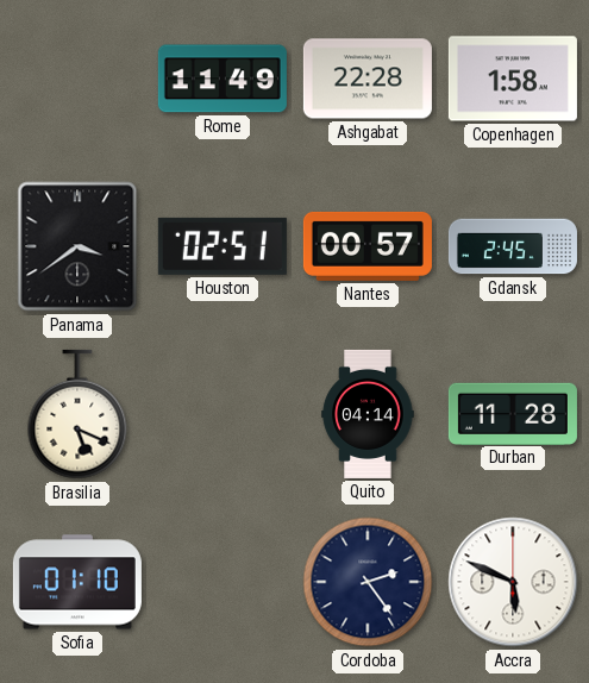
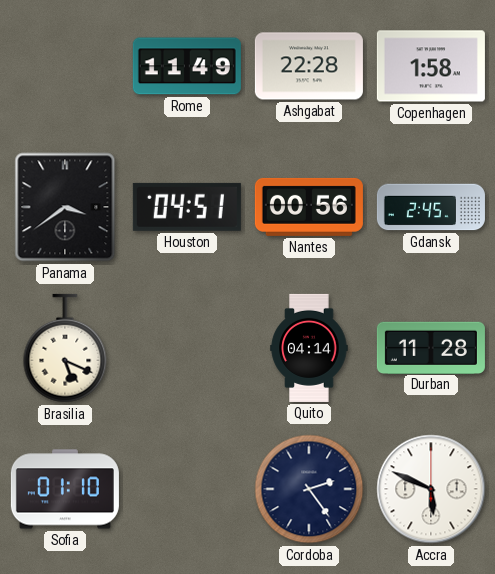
Houston: 02:51 -> 04:51
Nantes: 00:57 -> 00:56
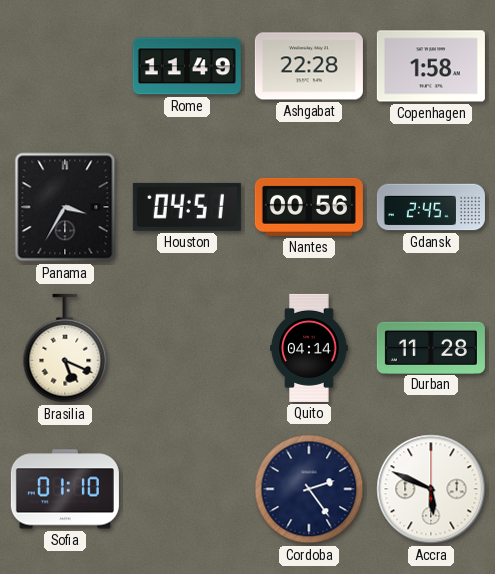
Panama: 3:39 -> 3:35
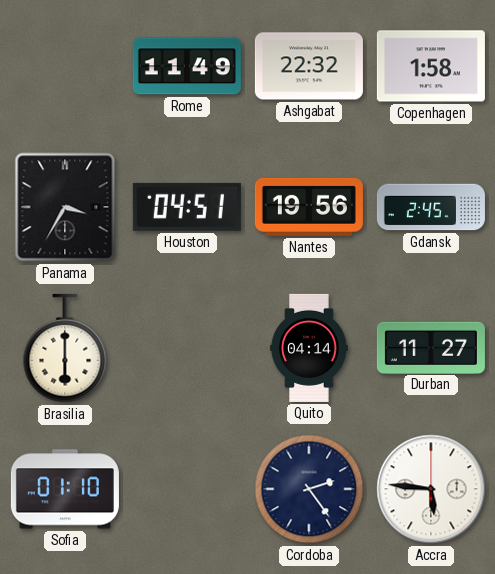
Ashgabat: 22:28 -> 22:32
Nantes: 00:56 -> 19:56
Brasilia: 5:19 -> 6:00
Durban: 11:28 -> 11:27
Accra: 5:49 -> 5:46
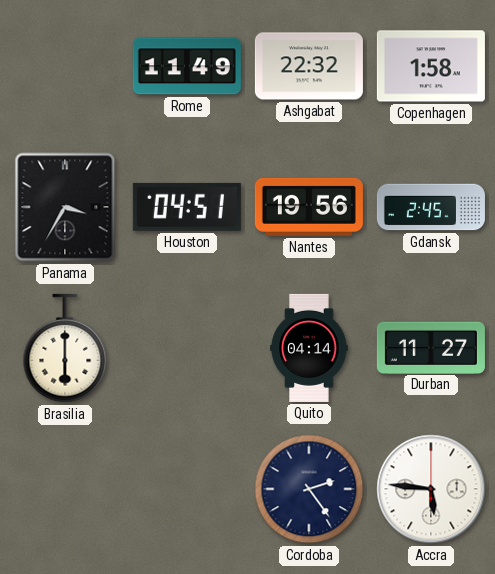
Sofia: 01:10 -> none
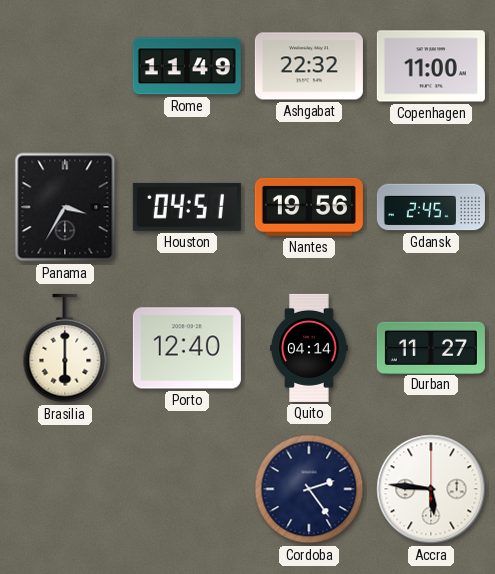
Copenhagen: 1:58 -> 11:00
Porto: none -> 12:40
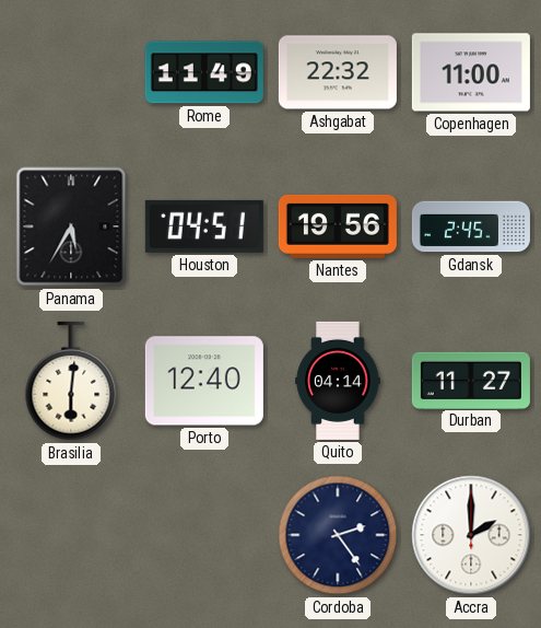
Panama: 3:35 -> 5:35
Brasilia: 6:00 -> 6:01
Accra: 5:46 -> 2:00
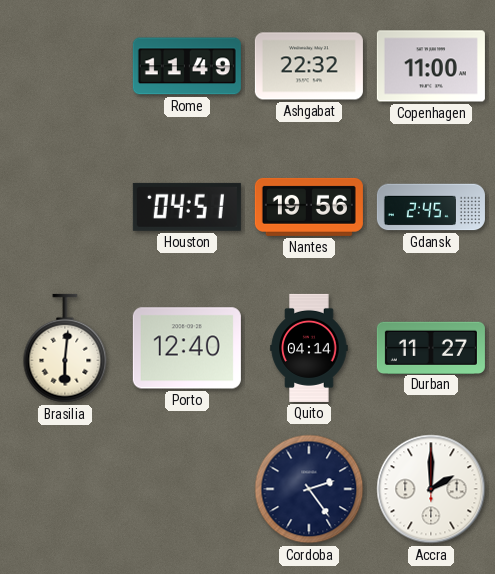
Panama: 5:35 -> none
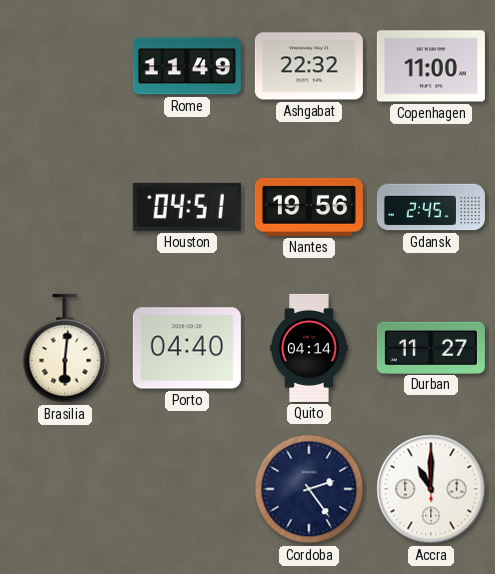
Porto: 12:40 -> 04:40
Accra: 2:00 -> 11:00
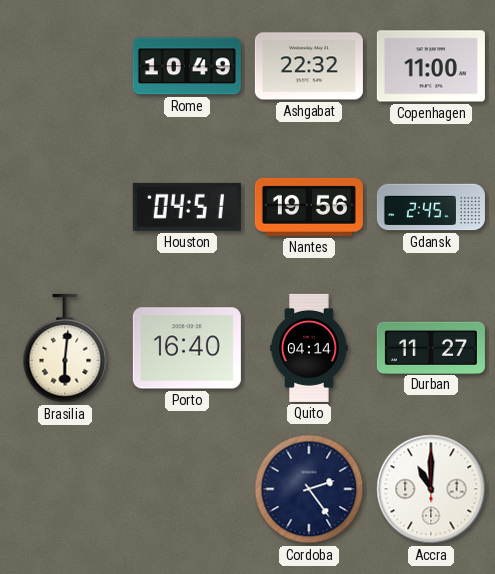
Rome: 11:49 -> 10:49
Porto: 04:40 -> 16:40
